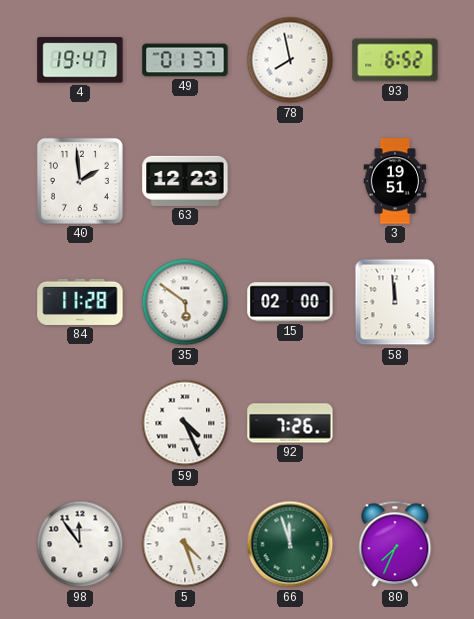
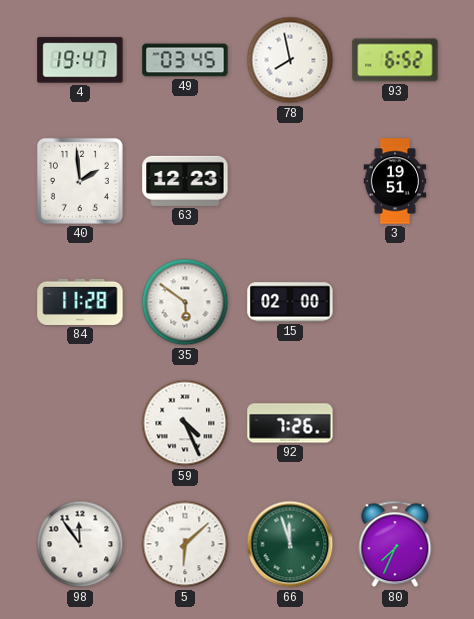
49: 01:37 -> 03:45
58: 11:59 -> none
5: 4:27 -> 6:08
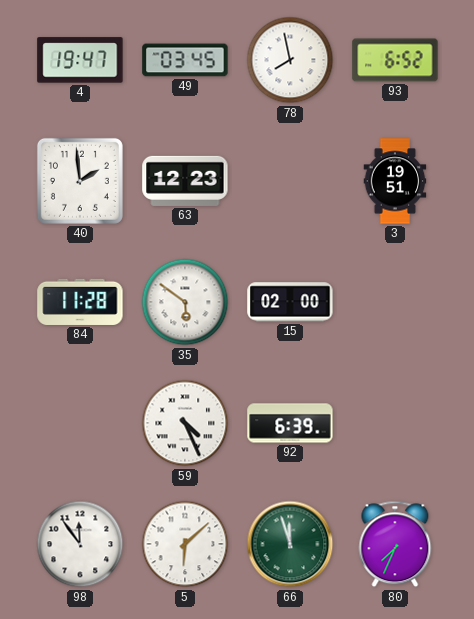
92: 7:26 -> 6:39
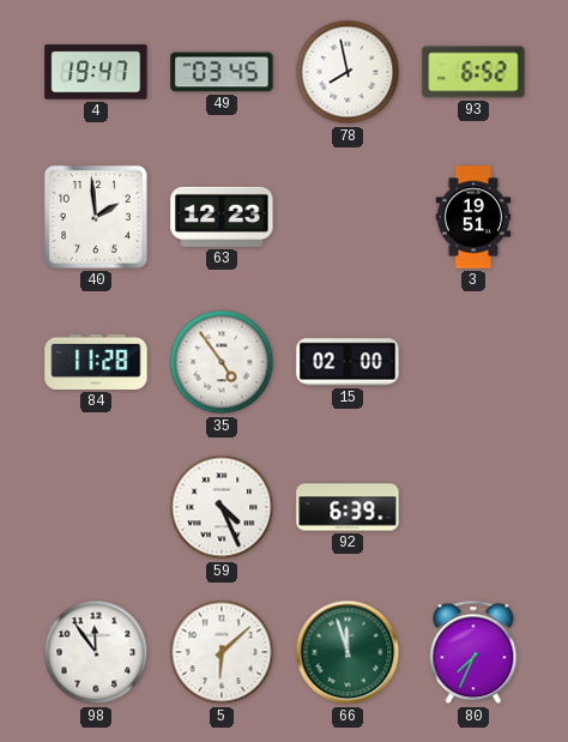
35: 5:51 -> 4:54
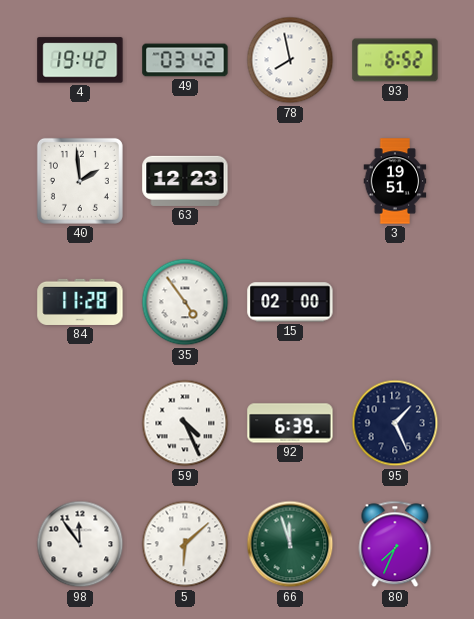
4: 19:47 -> 19:42
49: 03:45 -> 03:42
95: none -> 1:26
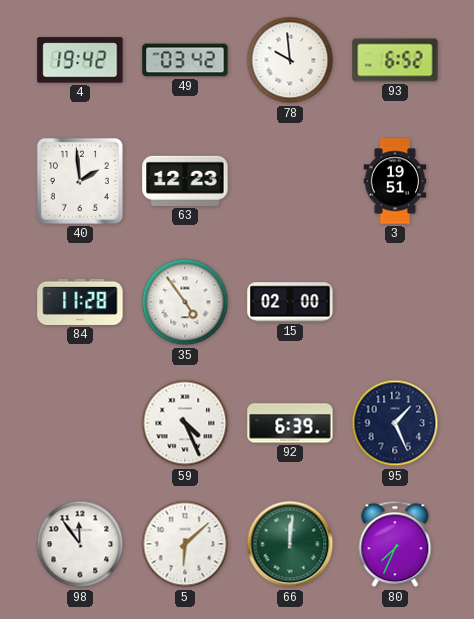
78: 7:58 -> 9:59
66: 11:57 -> 12:01
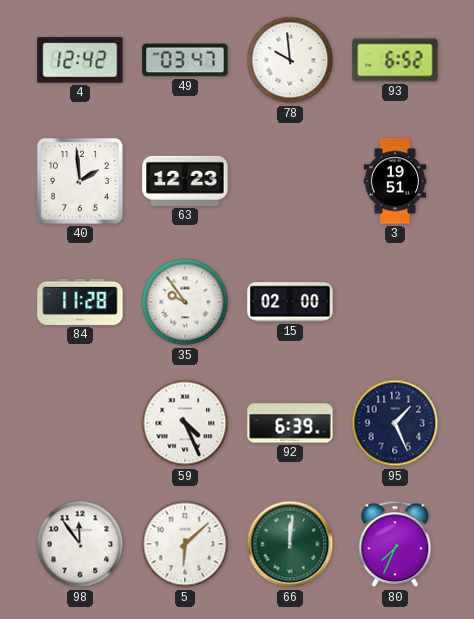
4: 19:42 -> 12:42
49: 03:42 -> 03:47
35: 4:54 -> 9:54
